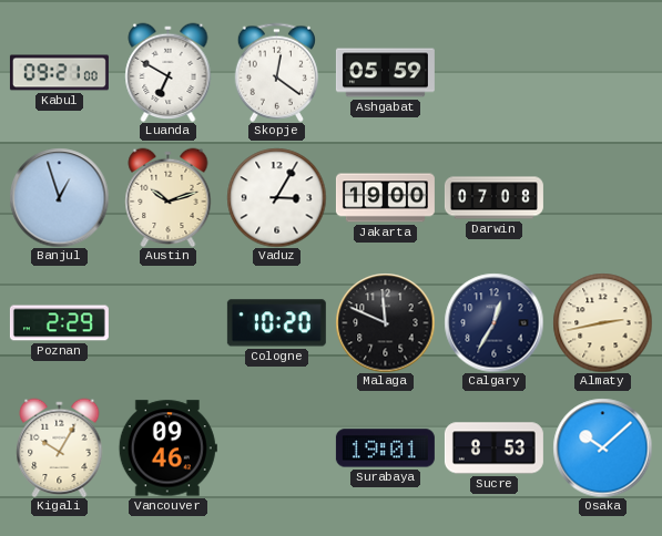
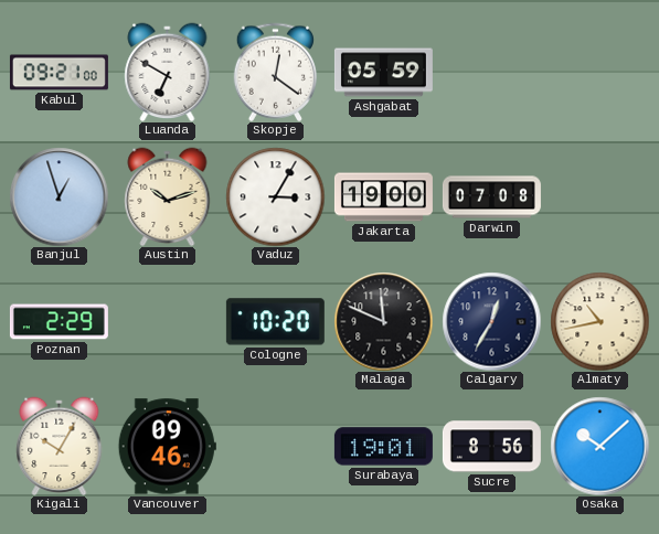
Almaty: 2:43 -> 10:43
Sucre: 8:53 -> 8:56
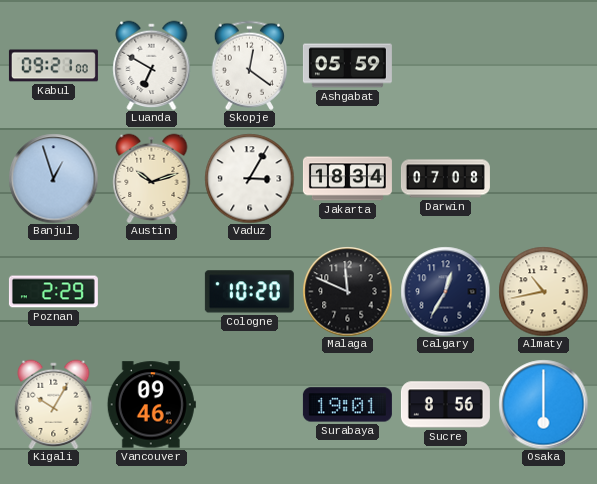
Jakarta: 19:00 -> 18:34
Osaka: 10:08 -> 6:00
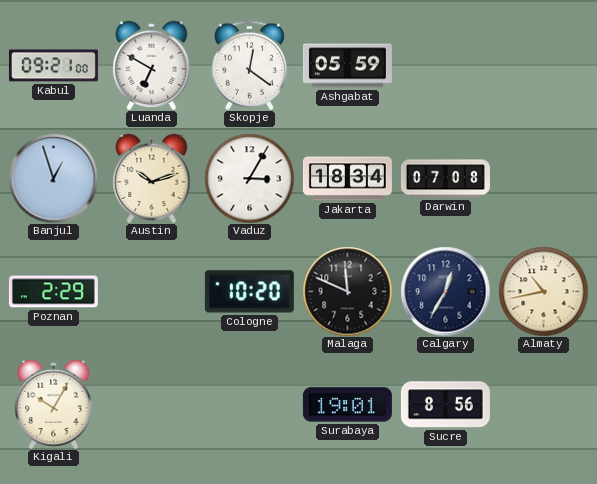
Vancouver: 09:46 -> none
Osaka: 6:00 -> none
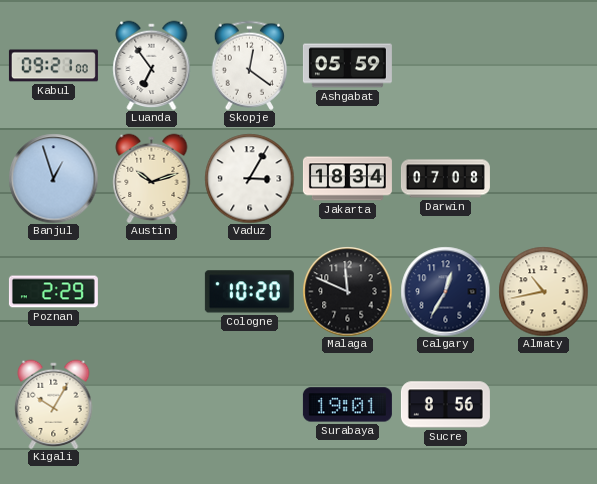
Luanda: 6:50 -> 6:54
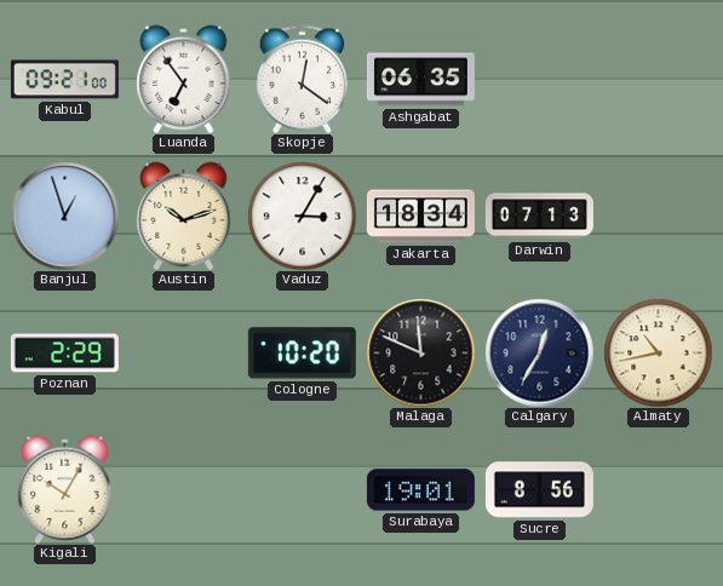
Ashgabat: 05:59 -> 06:35
Darwin: 07:08 -> 07:13
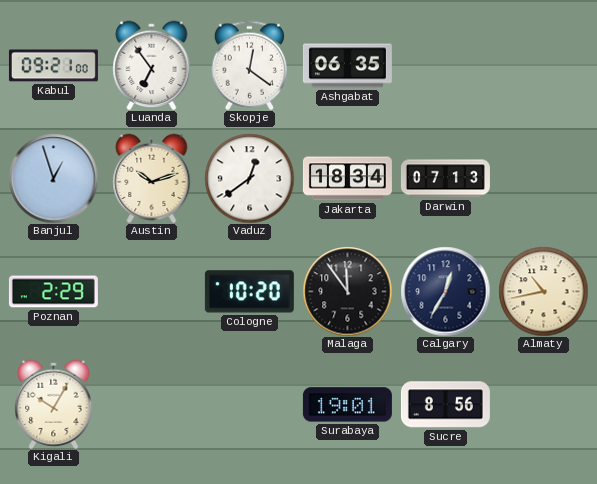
Vaduz: 3:05 -> 12:39
Malaga: 11:49 -> 11:54
